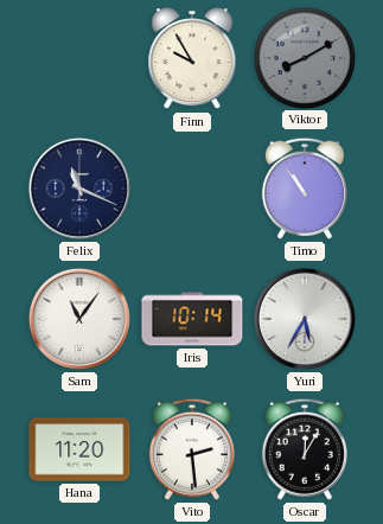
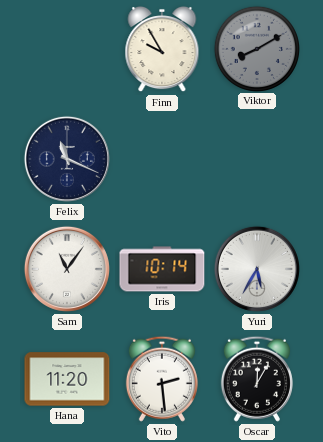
Timo: 10:54 -> none
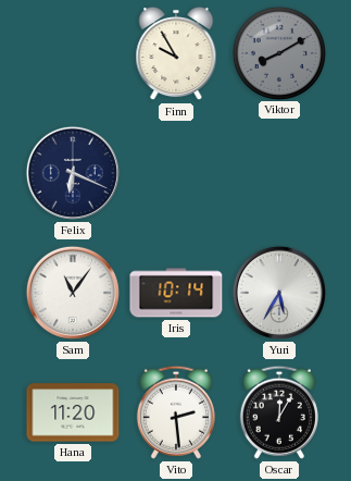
Felix: 11:19 -> 6:19
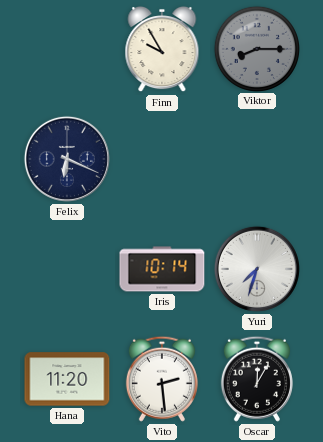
Viktor: 8:10 -> 8:15
Sam: 11:06 -> none
Yuri: 5:35 -> 7:33
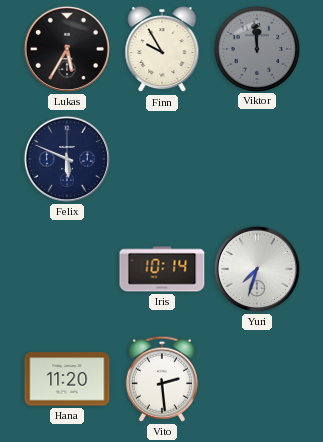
Lukas: none -> 5:35
Viktor: 8:15 -> 11:59
Felix: 6:19 -> 5:49
Oscar: 12:05 -> none
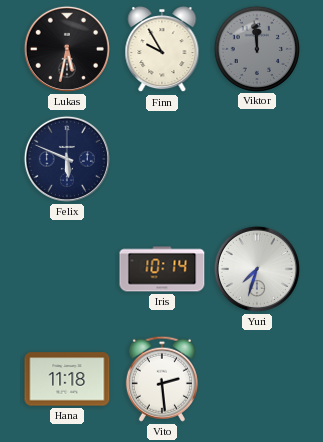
Lukas: 5:35 -> 5:32
Hana: 11:20 -> 11:18
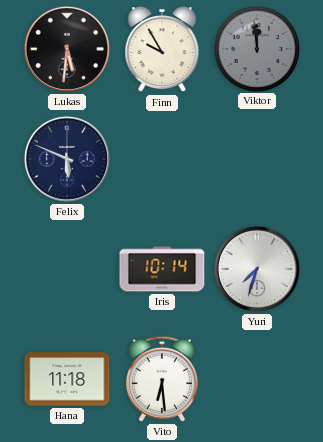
Lukas: 5:32 -> 5:31
Vito: 2:29 -> 6:29
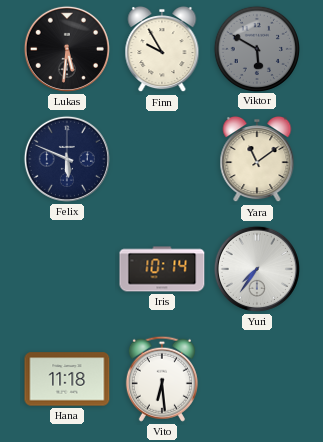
Viktor: 11:59 -> 5:50
Yara: none -> 11:09
Yuri: 7:33 -> 7:36
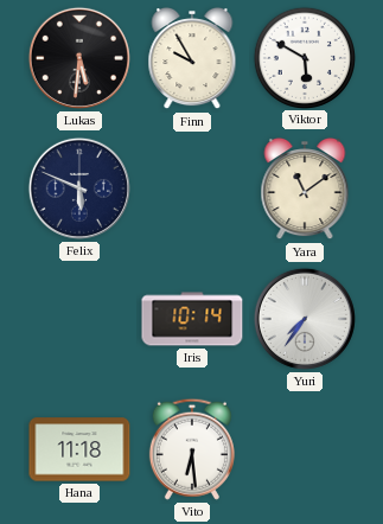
Viktor dial: grey -> white
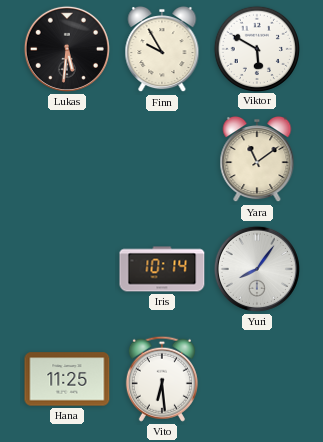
Felix: 5:49 -> none
Yuri: 7:36 -> 8:06
Hana: 11:18 -> 11:25
